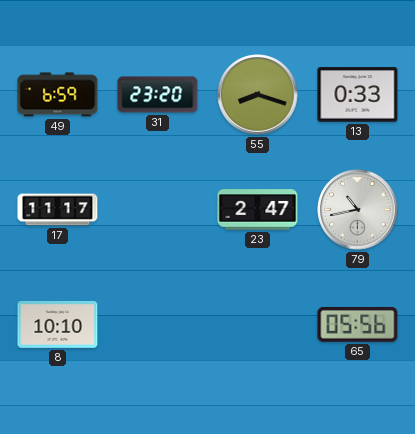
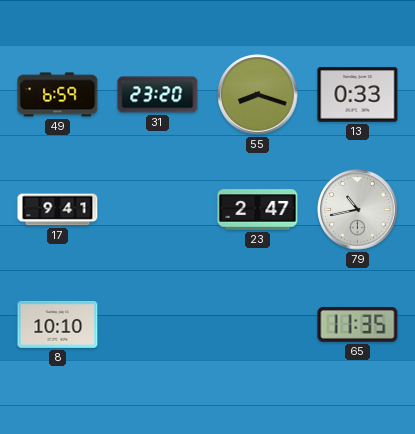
17: 11:17 -> 9:41
65: 05:56 -> 11:35
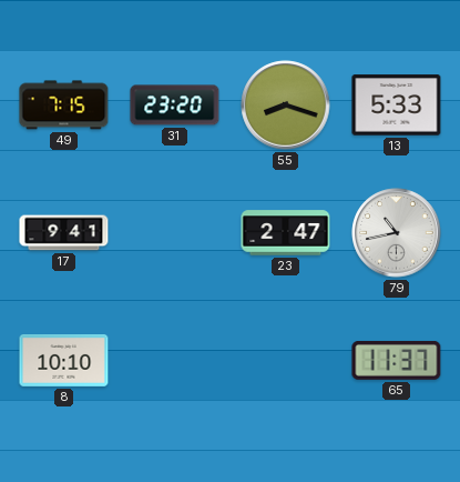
49: 6:59 -> 7:15
13: 0:33 -> 5:33
65: 11:35 -> 11:37
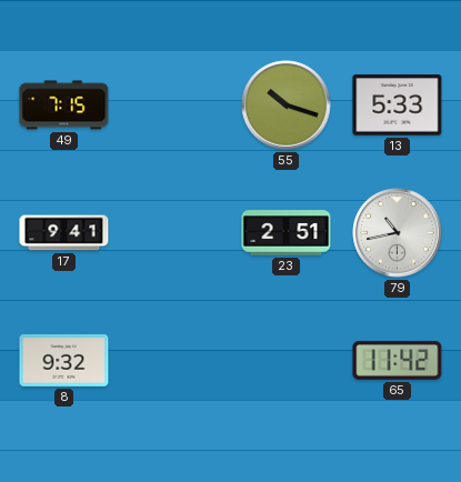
31: 23:20 -> none
55: 8:18 -> 10:18
23: 2:47 -> 2:51
8: 10:10 -> 9:32
65: 11:37 -> 11:42
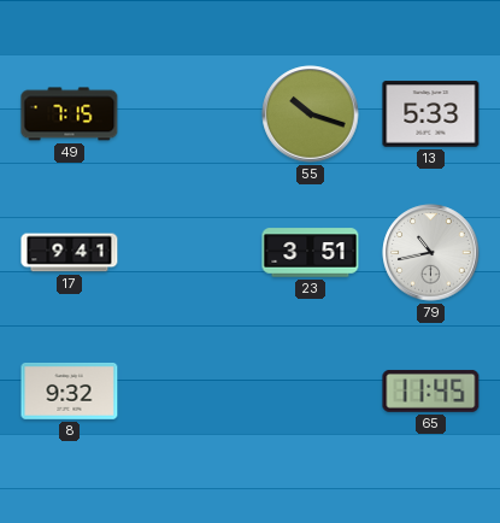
23: 2:51 -> 3:51
65: 11:42 -> 11:45
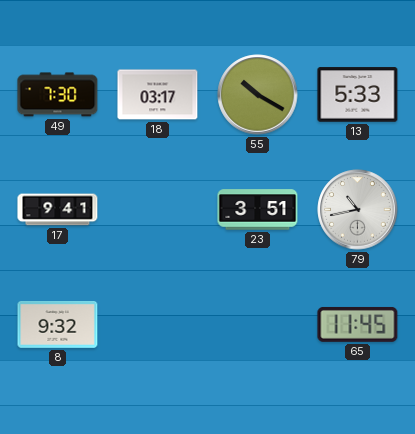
49: 7:15 -> 7:30
18: none -> 03:17
55: 10:18 -> 10:20
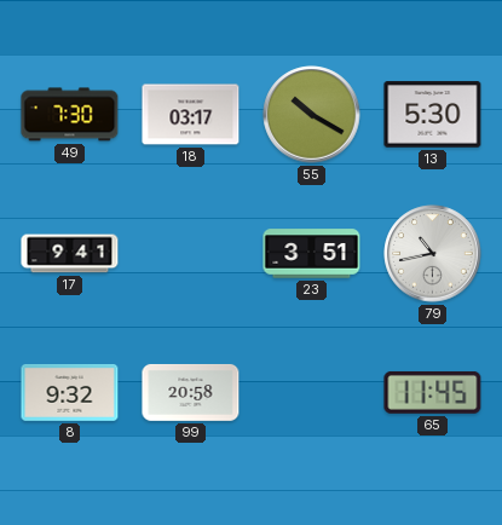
13: 5:33 -> 5:30
99: none -> 20:58
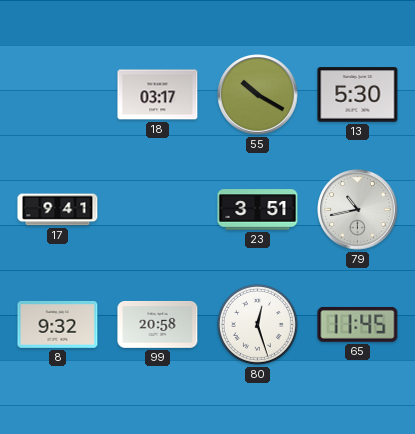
49: 7:30 -> none
80: none -> 12:27
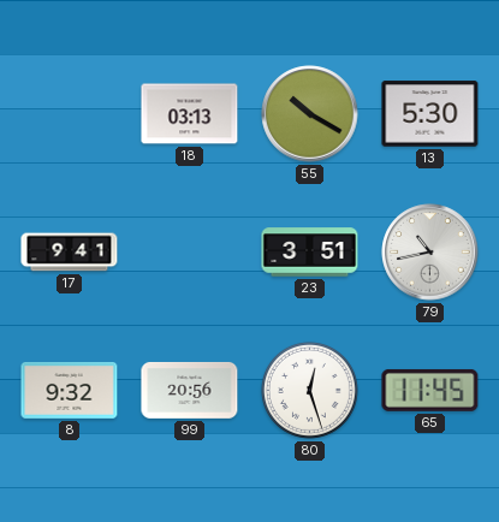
18: 03:17 -> 03:13
99: 20:58 -> 20:56
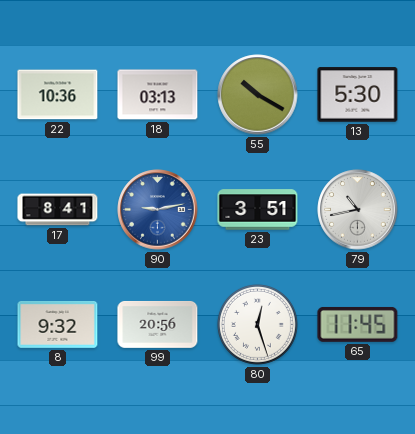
22: none -> 10:36
17: 9:41 -> 8:41
90: none -> 9:13
